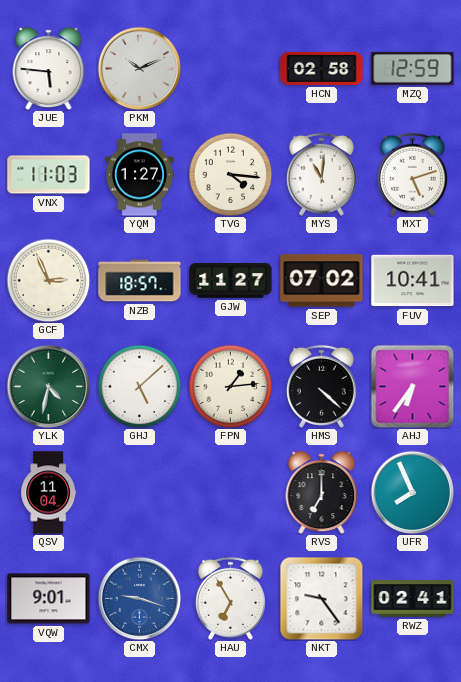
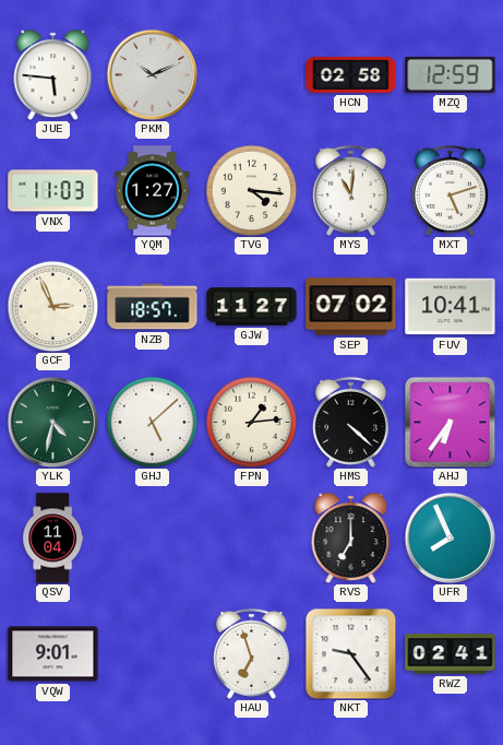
CMX: 9:18 -> none
HAU: 6:55 -> 6:57
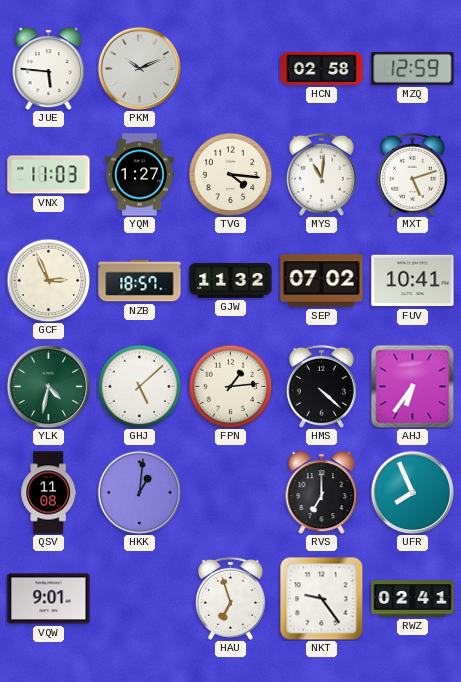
GJW: 11:27 -> 11:32
QSV: 11:04 -> 11:08
HKK: none -> 1:01
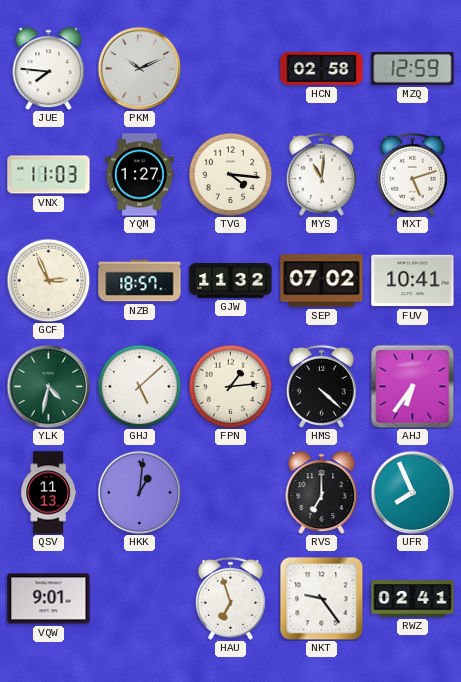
JUE: 5:46 -> 7:46
QSV: 11:08 -> 11:13
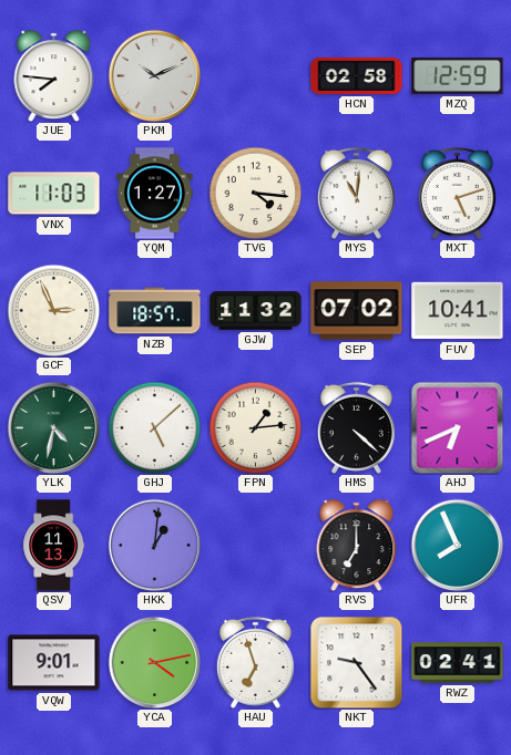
AHJ: 6:36 -> 6:41
YCA: none -> 4:13
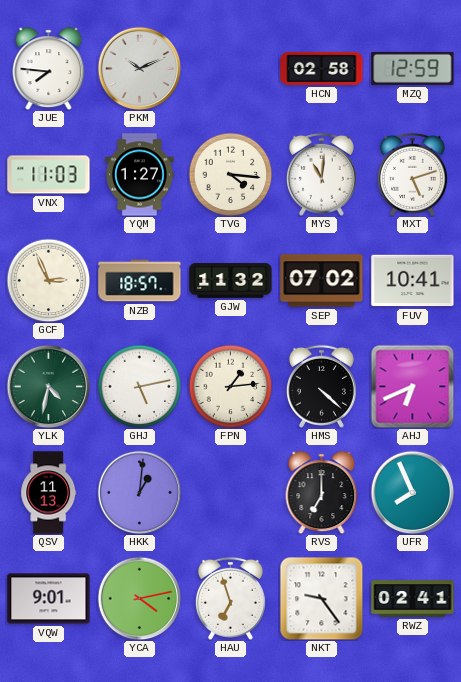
GHJ: 5:08 -> 5:13
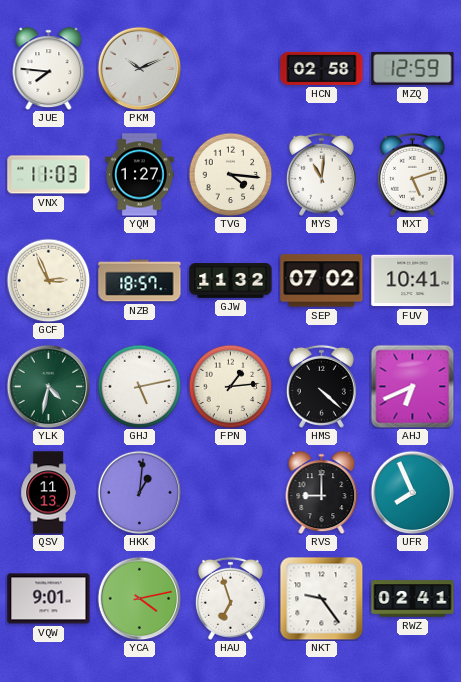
RVS: 7:00 -> 9:00
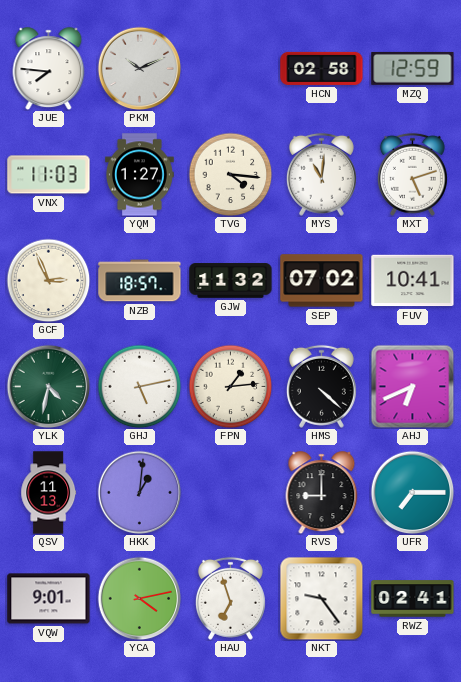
UFR: 7:56 -> 7:15
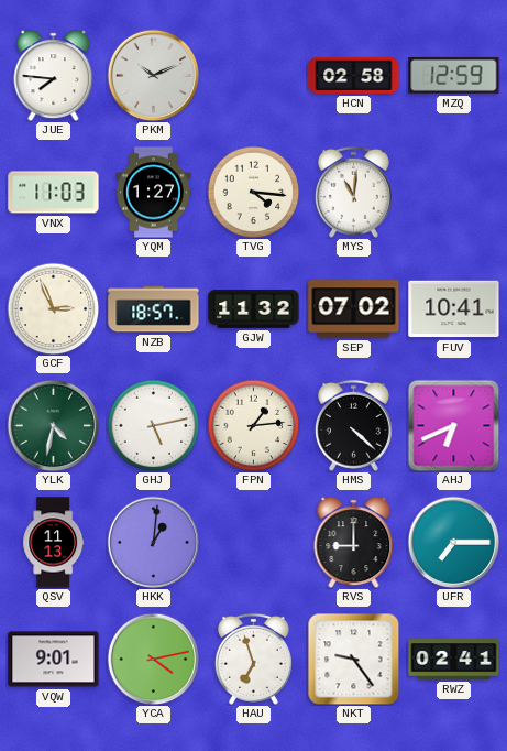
MXT: 5:12 -> none
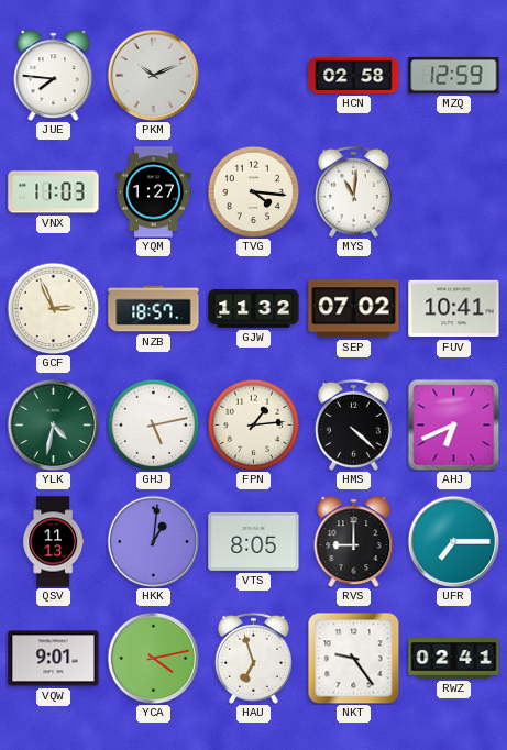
VTS: none -> 8:05
